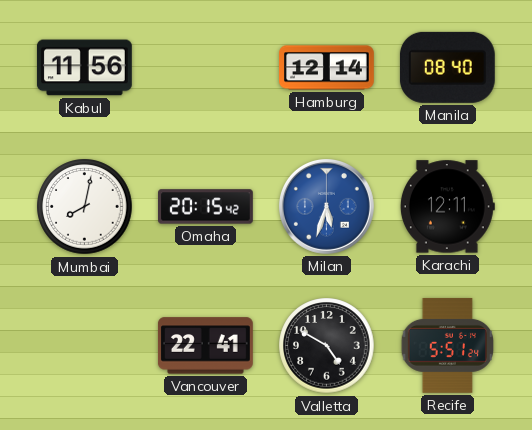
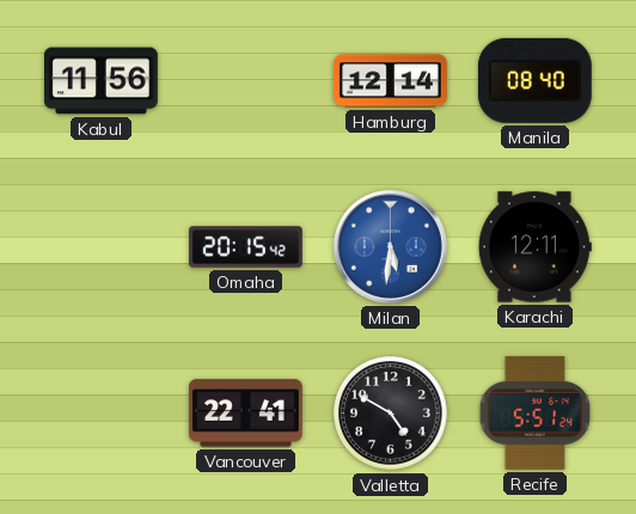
Mumbai: 8:02 -> none
Milan: 5:33 -> 5:31
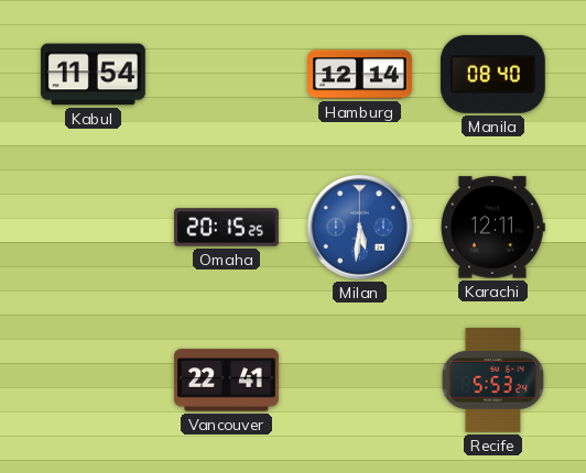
Kabul: 11:56 -> 11:54
Omaha: 20:15:42 -> 20:15:25
Valletta: 4:50 -> none
Recife: 5:51 -> 5:53
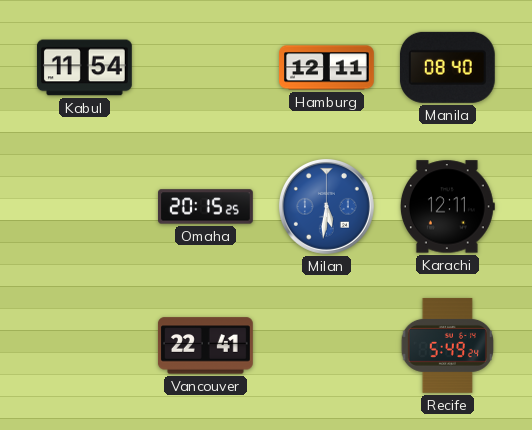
Hamburg: 12:14 -> 12:11
Recife: 5:53 -> 5:49
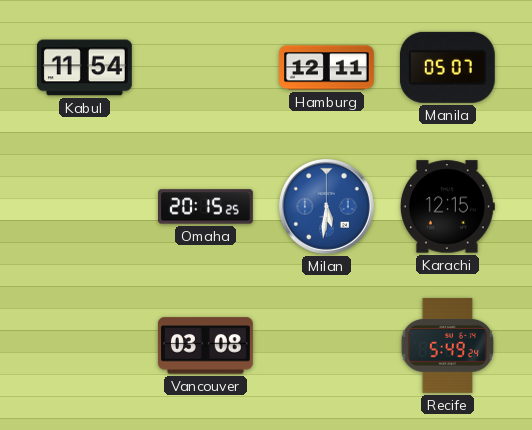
Manila: 08:40 -> 05:07
Karachi: 12:11 -> 12:15
Vancouver: 22:41 -> 03:08
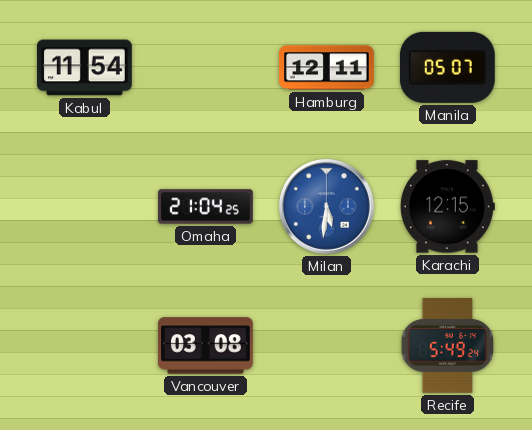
Omaha: 20:15 -> 21:04
